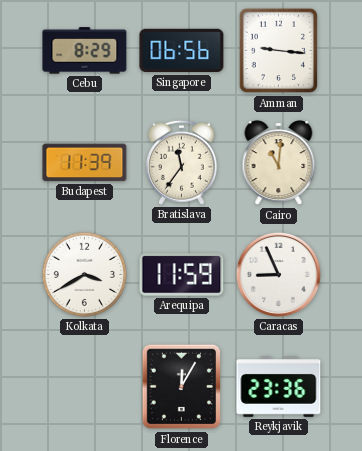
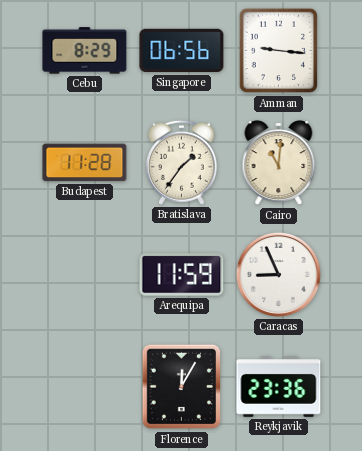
Budapest: 11:39 -> 11:28
Bratislava: 11:36 -> 1:36
Kolkata: 3:40 -> none
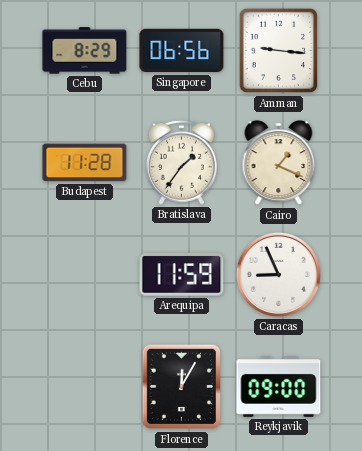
Cairo: 11:01 -> 1:19
Reykjavik: 23:36 -> 09:00
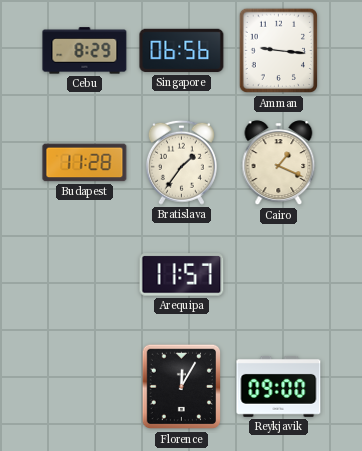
Arequipa: 11:59 -> 11:57
Caracas: 8:56 -> none
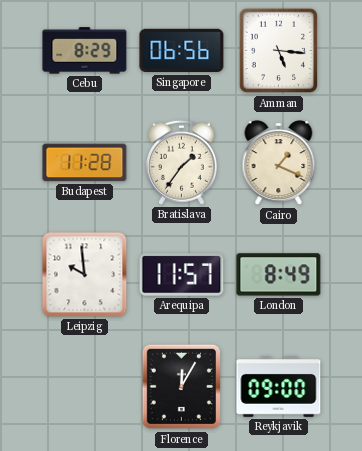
Amman: 9:16 -> 5:16
Leipzig: none -> 9:59
London: none -> 8:49
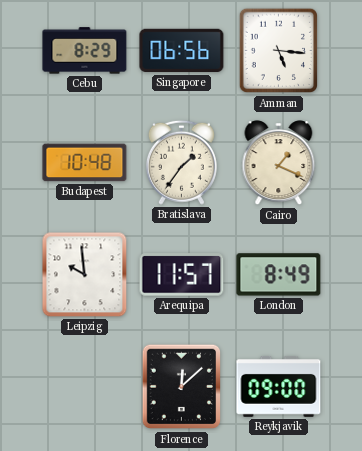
Budapest: 11:28 -> 10:48
Florence: 12:05 -> 12:08
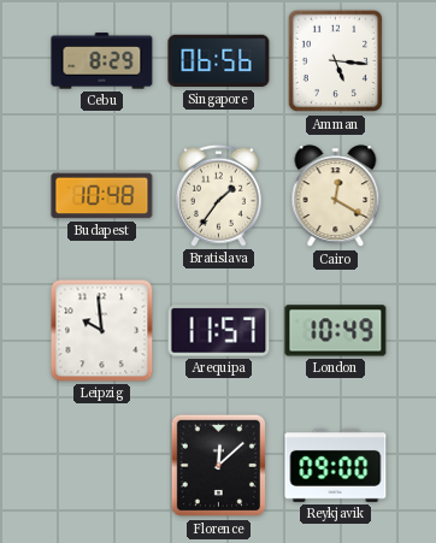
Cairo: 1:19 -> 12:20
London: 8:49 -> 10:49
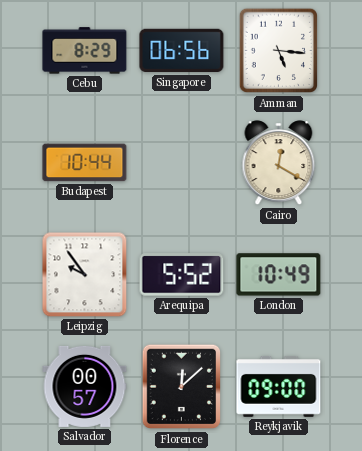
Budapest: 10:48 -> 10:44
Bratislava: 1:36 -> none
Leipzig: 9:59 -> 9:54
Arequipa: 11:57 -> 5:52
Salvador: none -> 00:57
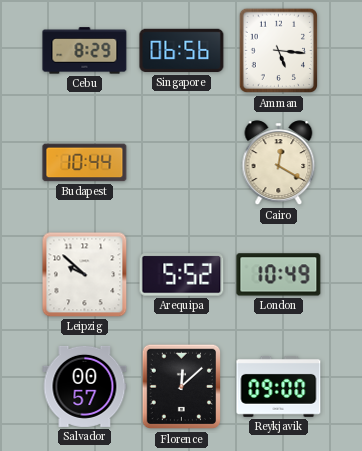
Leipzig: 9:54 -> 9:52
